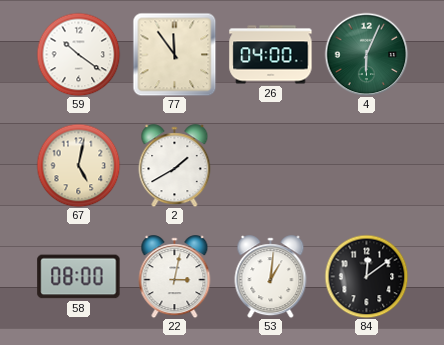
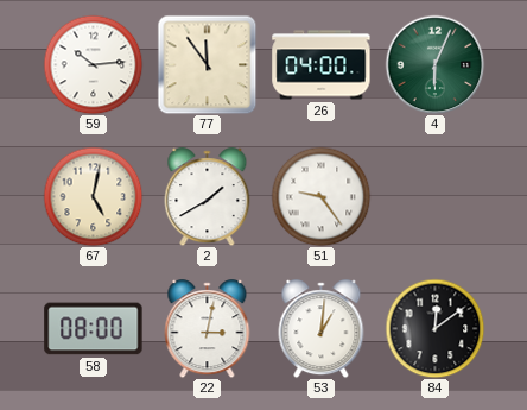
59: 10:21 -> 10:14
51: none -> 9:24
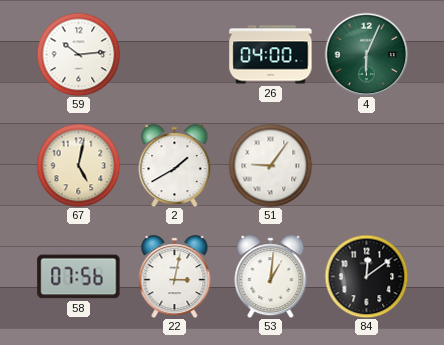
77: 11:54 -> none
51: 9:24 -> 9:06
58: 08:00 -> 07:56
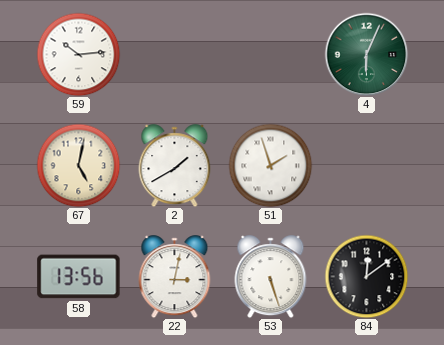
26: 04:00 -> none
51: 9:06 -> 1:57
58: 07:56 -> 13:56
53: 1:01 -> 5:27
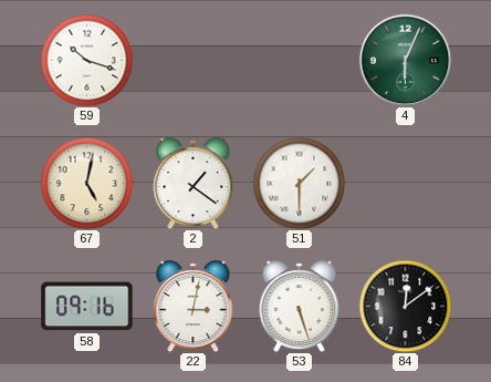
59: 10:14 -> 10:18
2: 1:40 -> 1:21
51: 1:57 -> 1:30
58: 13:56 -> 09:16
